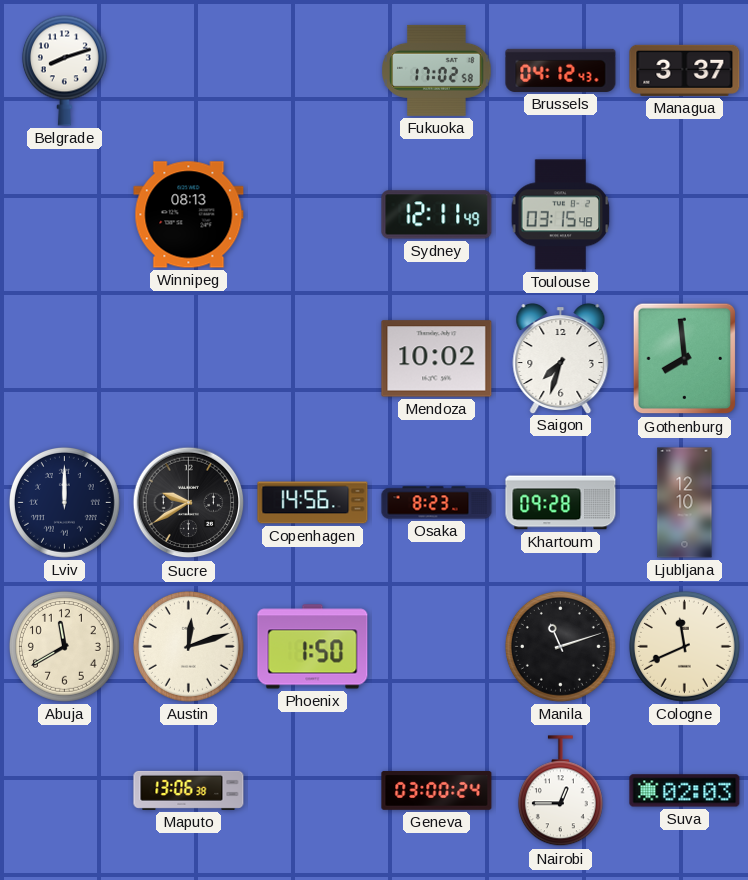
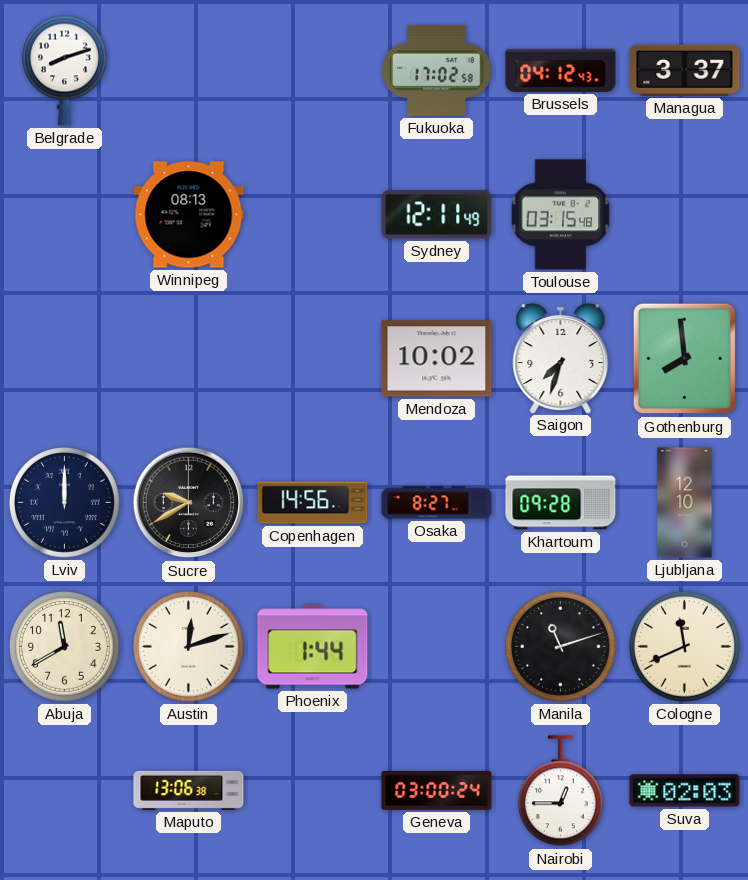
Osaka: 8:23 -> 8:27
Phoenix: 1:50 -> 1:44
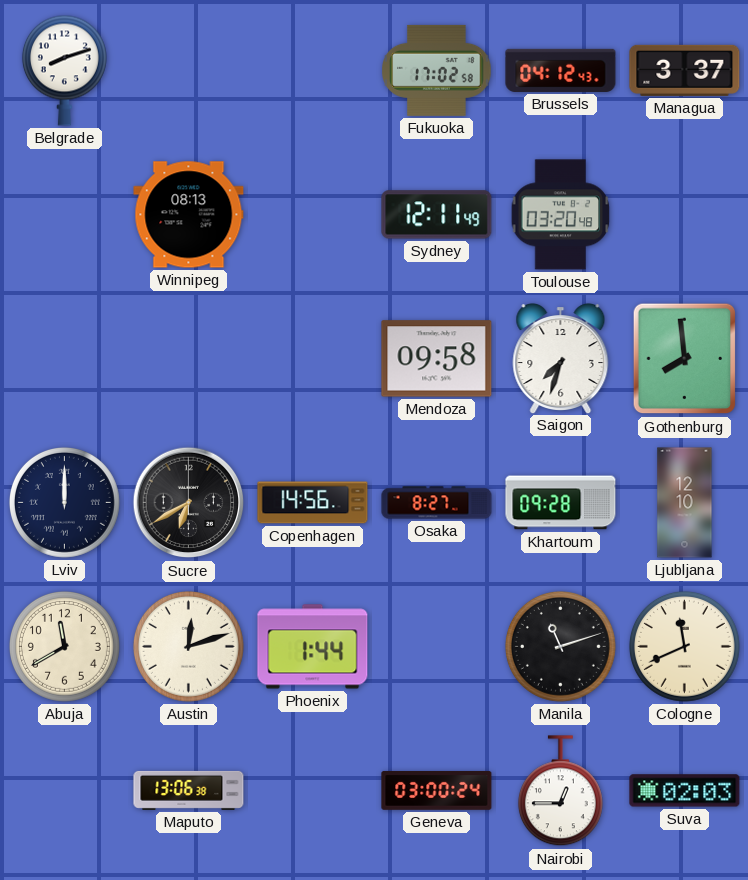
Toulouse: 03:15 -> 03:20
Mendoza: 10:02 -> 09:58
Sucre: 9:40 -> 6:40
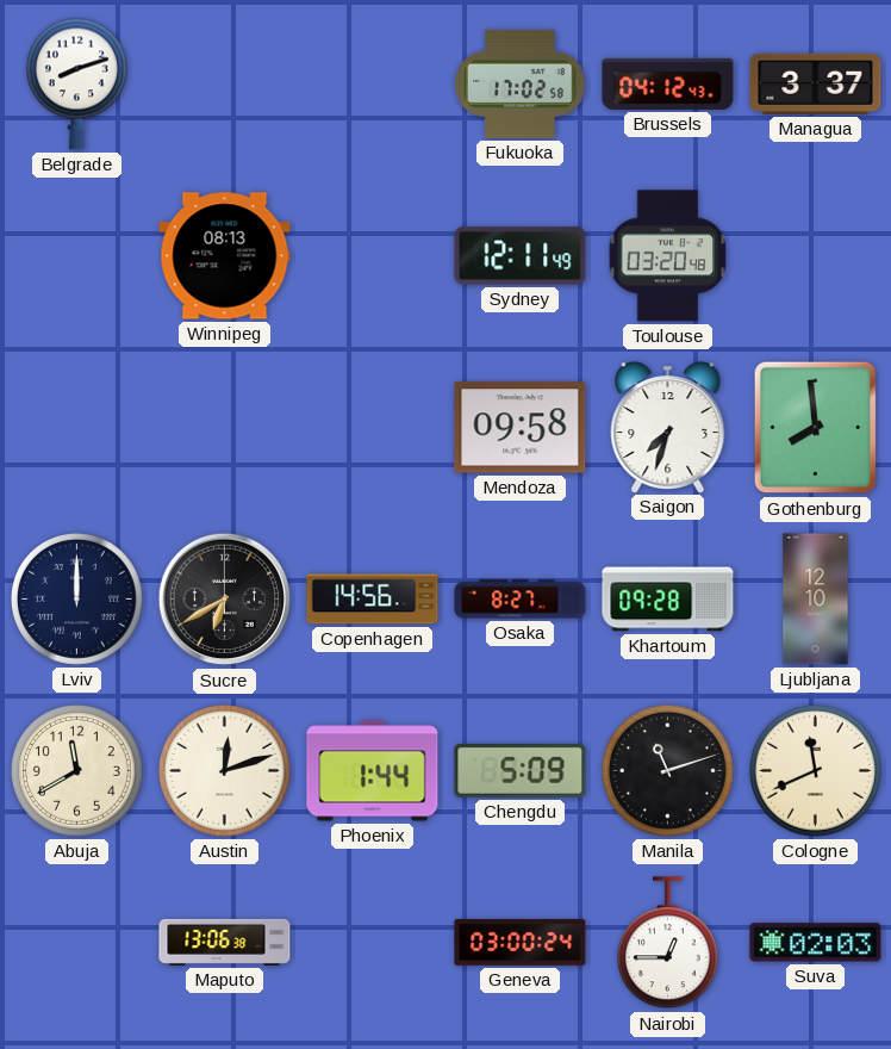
Chengdu: none -> 5:09
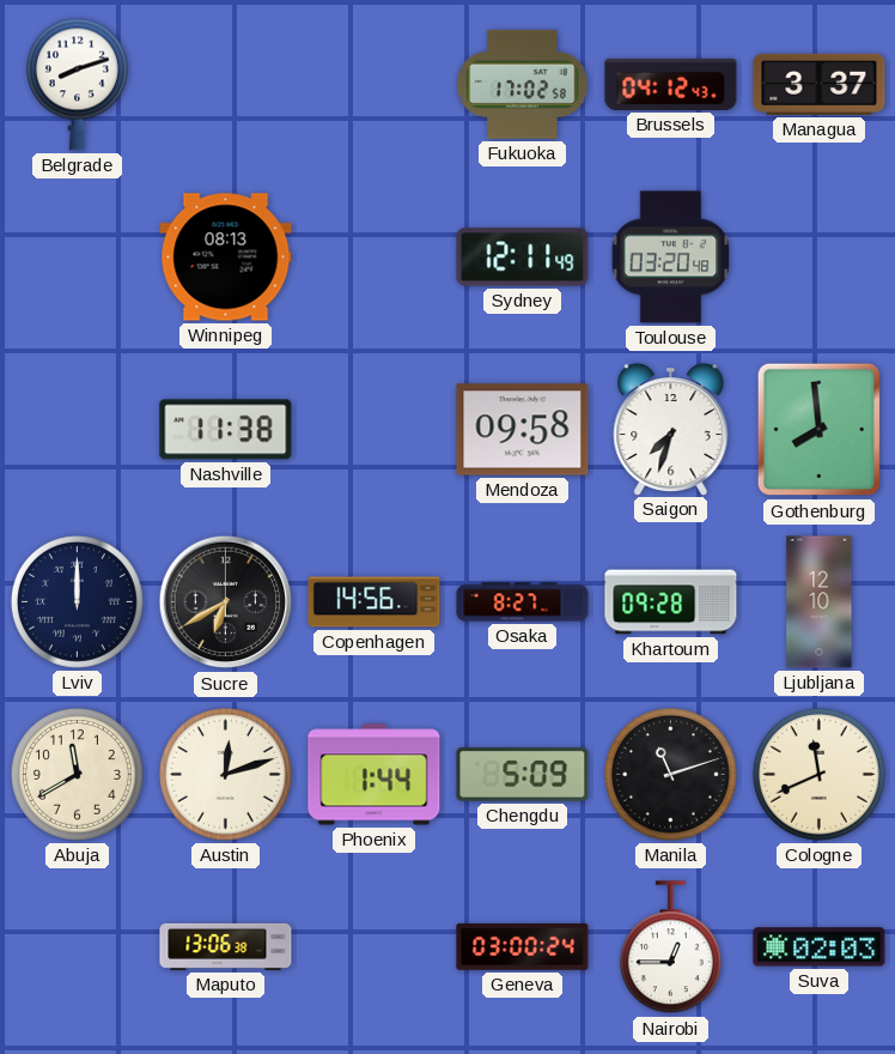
Nashville: none -> 11:38
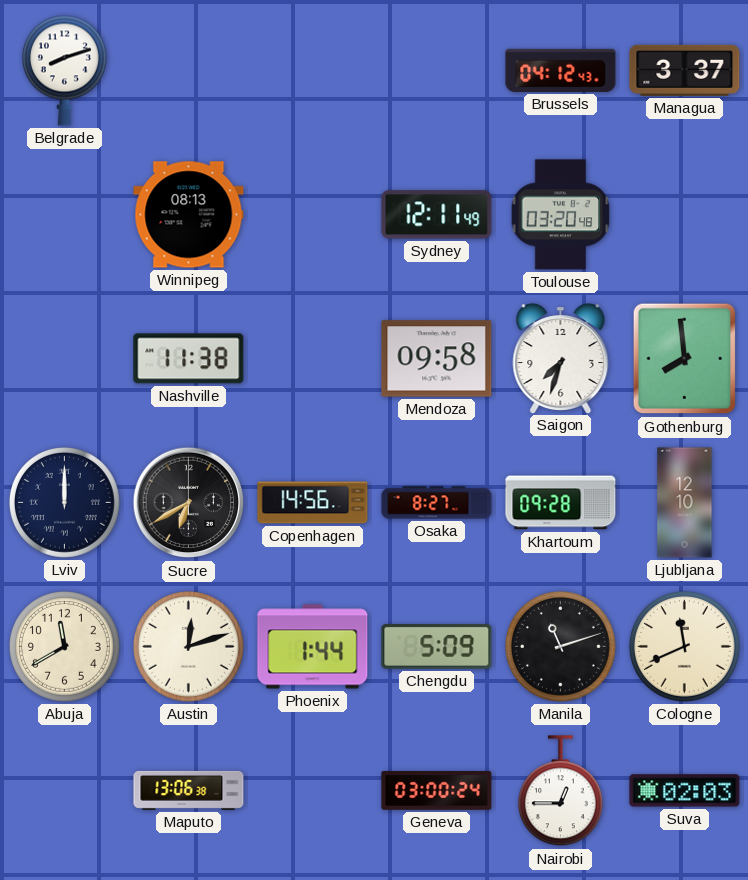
Fukuoka: 17:02 -> none
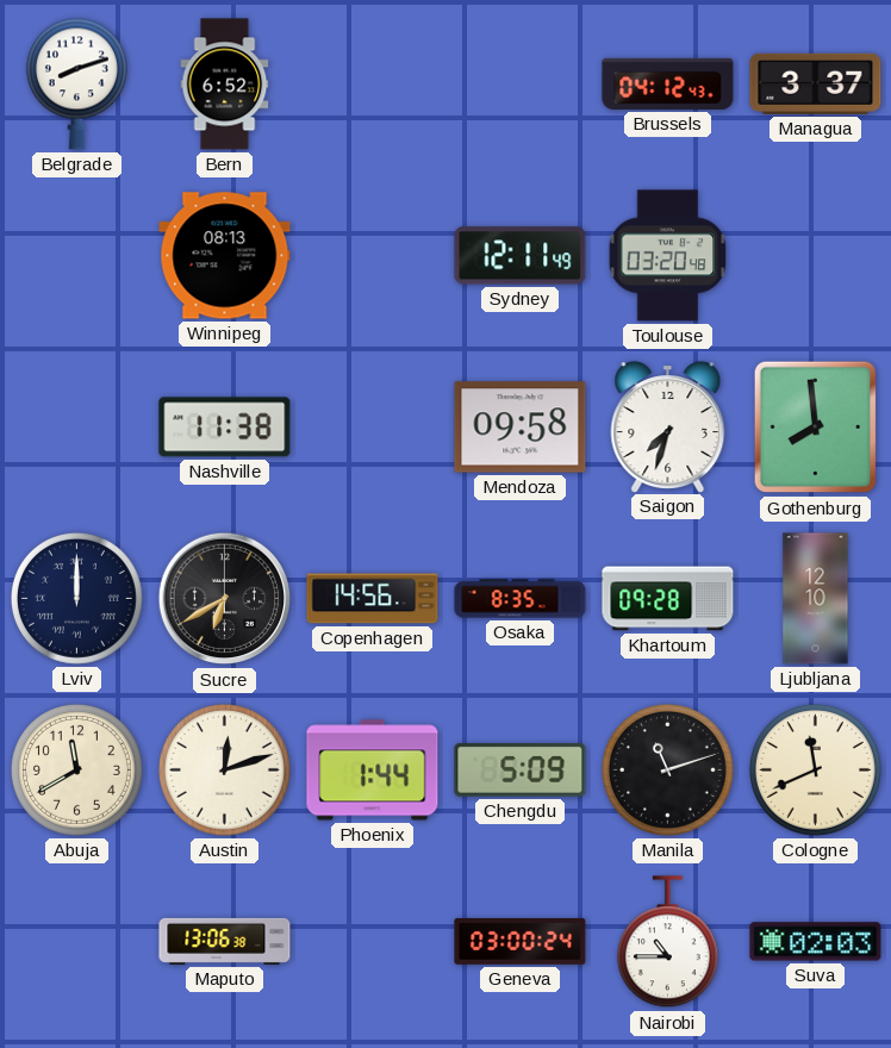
Bern: none -> 6:52
Osaka: 8:27 -> 8:35
Nairobi: 12:45 -> 10:45
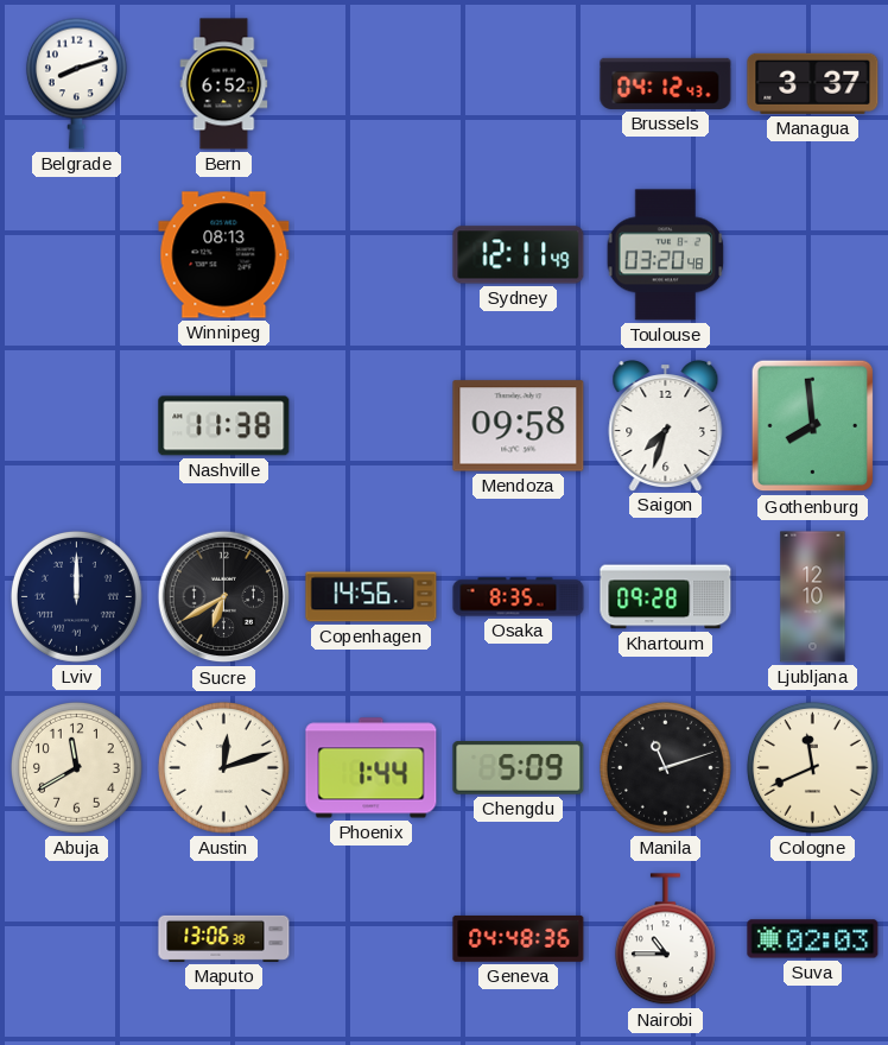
Geneva: 03:00 -> 04:48
